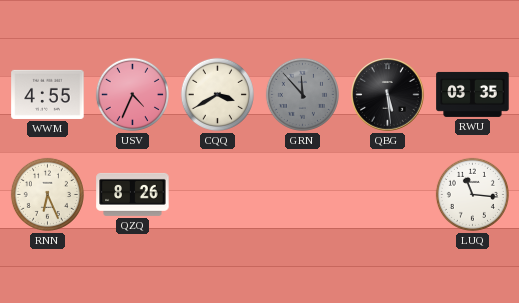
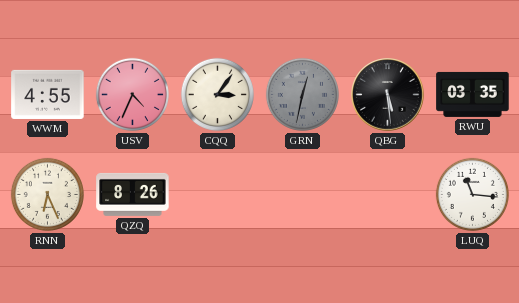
CQQ: 3:40 -> 3:06
GRN: 11:53 -> 12:32
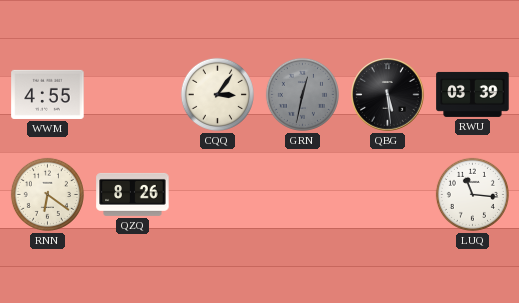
USV: 4:34 -> none
RWU: 03:35 -> 03:39
RNN: 6:26 -> 6:21
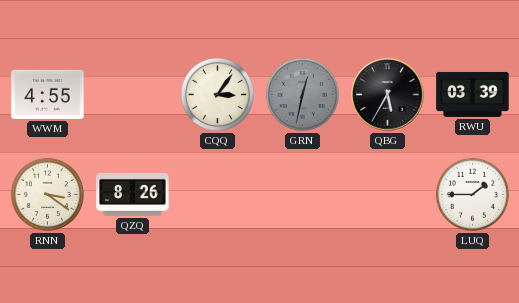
QBG: 5:29 -> 5:35
RNN: 6:21 -> 3:21
LUQ: 11:16 -> 1:45
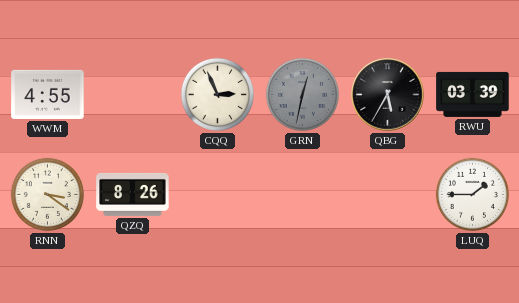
CQQ: 3:06 -> 2:56
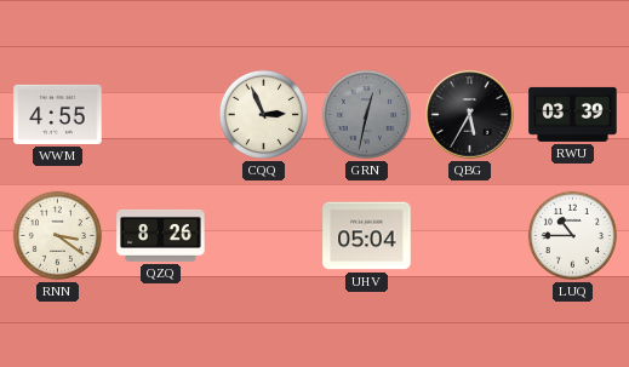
UHV: none -> 05:04
LUQ: 1:45 -> 10:45
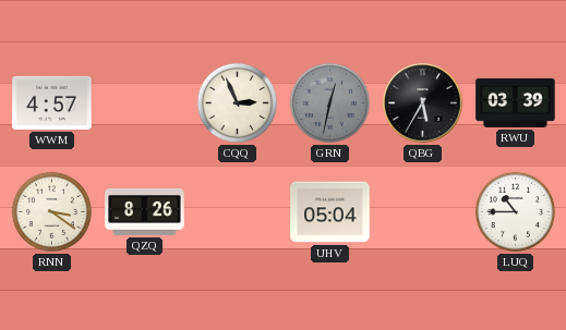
WWM: 4:55 -> 4:57
